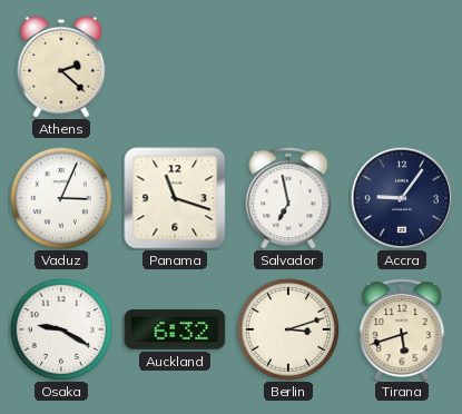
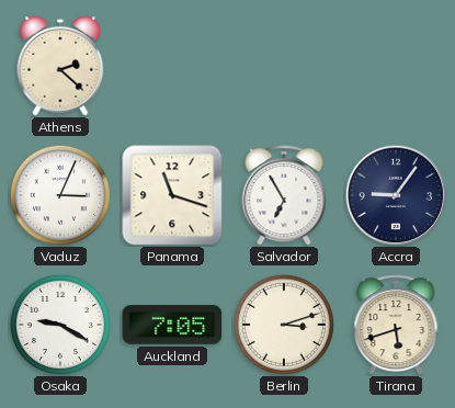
Salvador: 6:58 -> 6:55
Auckland: 6:32 -> 7:05
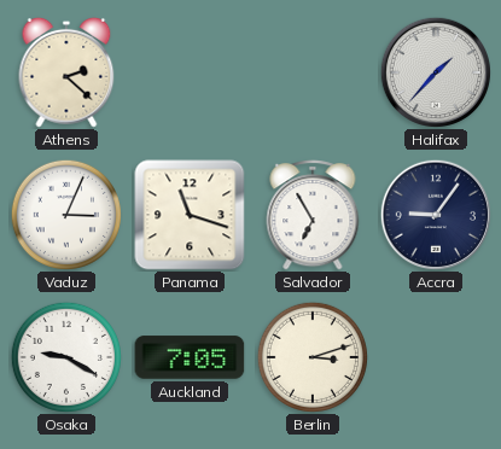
Halifax: none -> 1:37
Tirana: 5:42 -> none
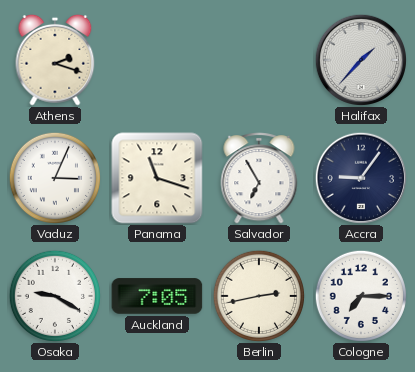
Athens: 2:22 -> 2:18
Berlin: 3:12 -> 2:43
Cologne: none -> 7:15
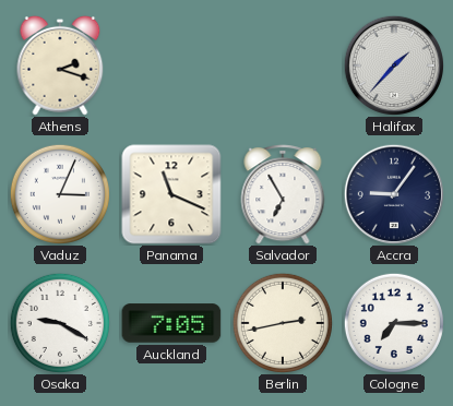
Panama: 11:18 -> 11:19
